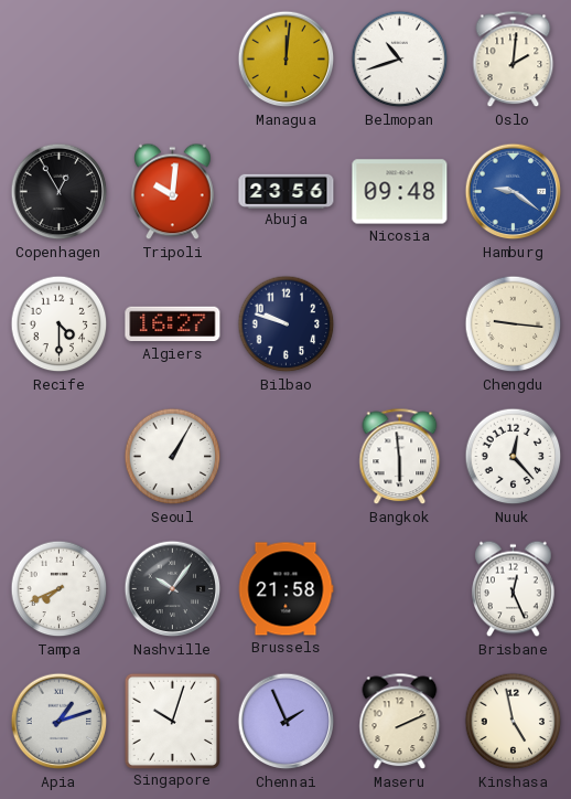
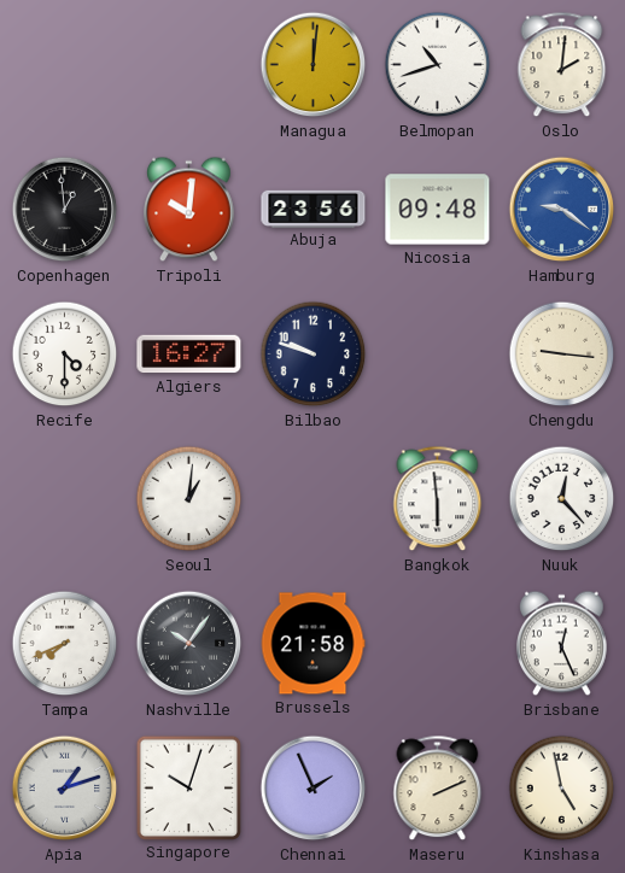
Copenhagen: 12:55 -> 12:59
Seoul: 1:05 -> 1:01
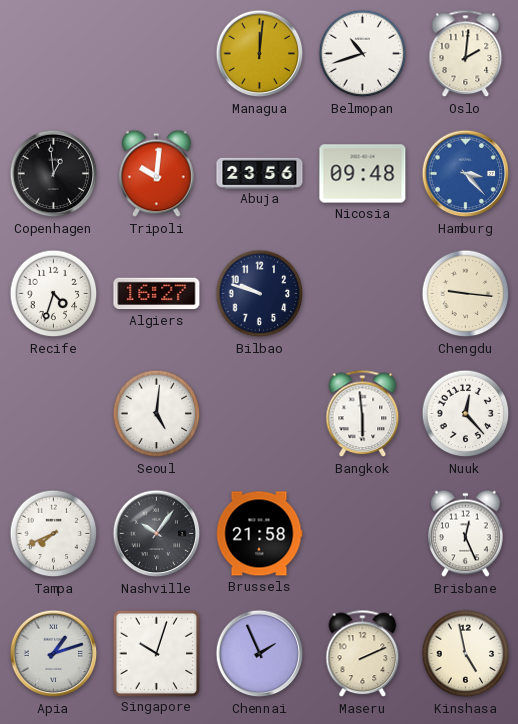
Hamburg: 9:21 -> 3:23
Recife: 4:30 -> 4:33
Seoul: 1:01 -> 5:01
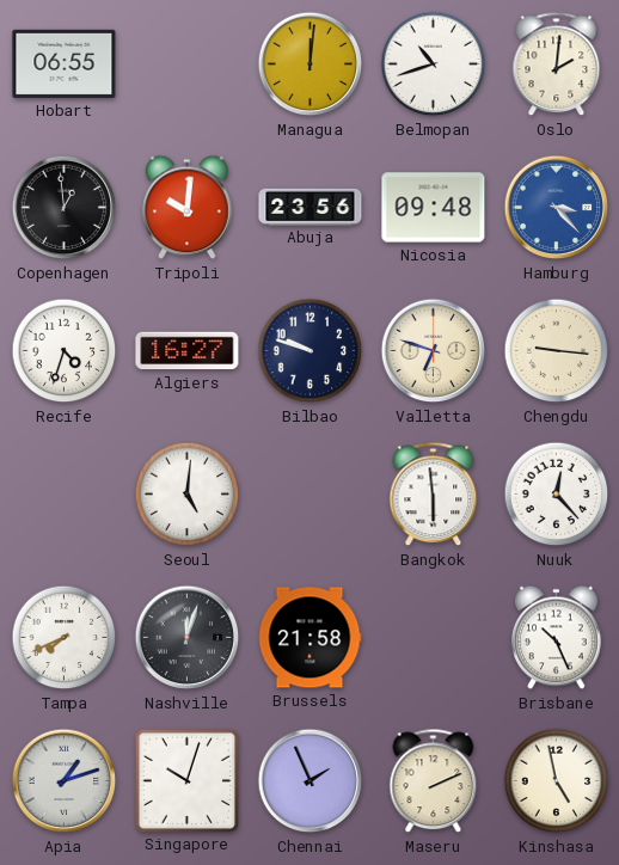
Hobart: none -> 06:55
Valletta: none -> 6:48
Nashville: 10:06 -> 12:03
Brisbane: 12:26 -> 10:26
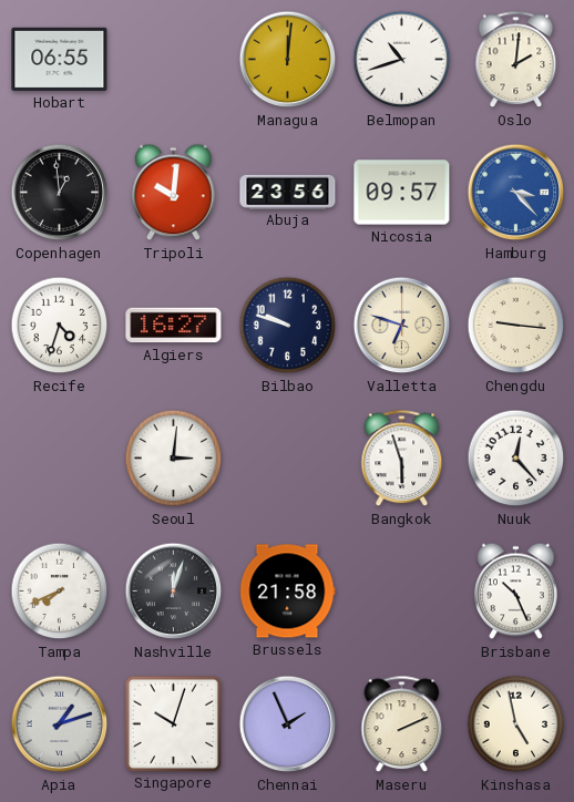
Nicosia: 09:48 -> 09:57
Seoul: 5:01 -> 3:01
Bangkok: 5:59 -> 5:57
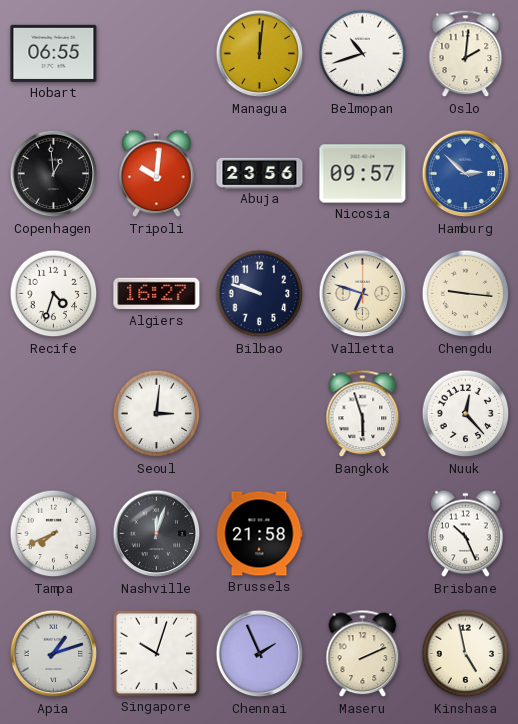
Hamburg: 3:23 -> 2:52
